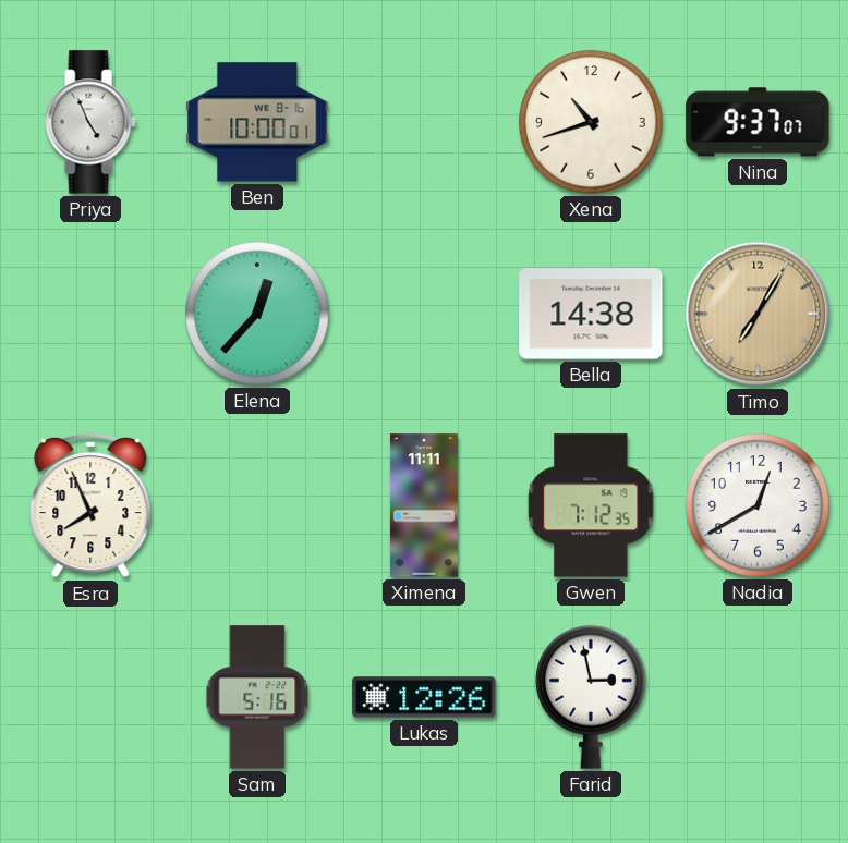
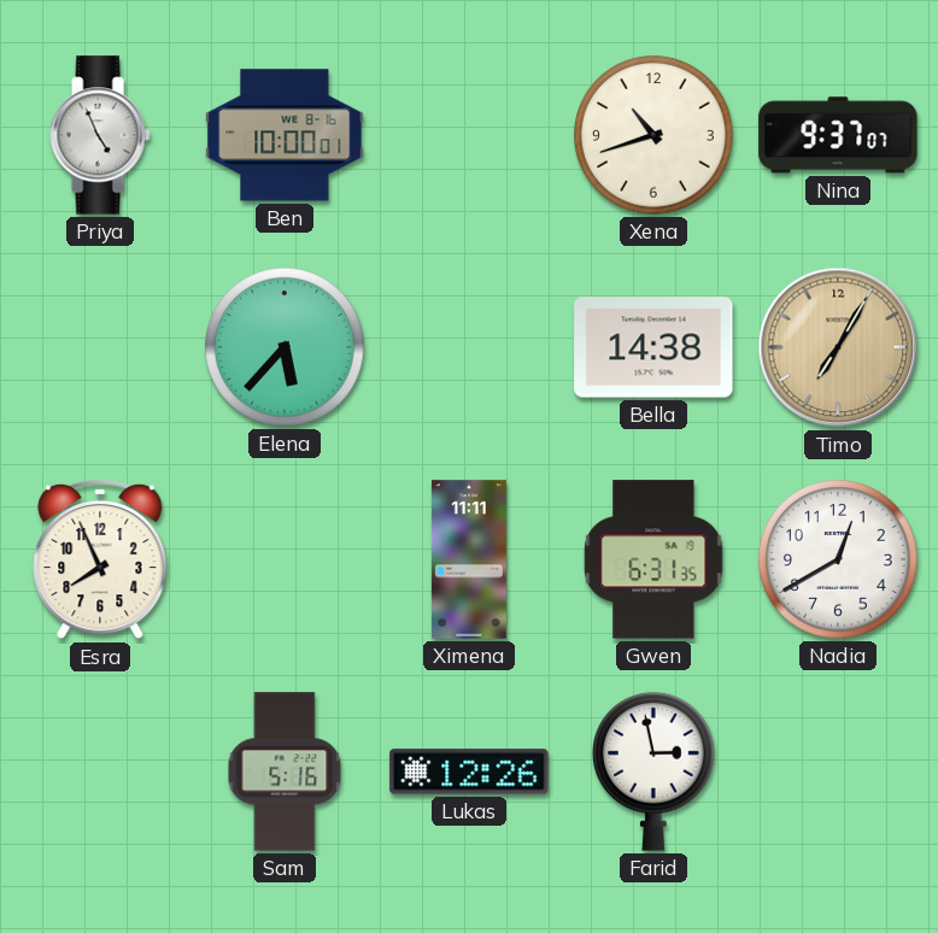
Elena: 12:37 -> 5:37
Gwen: 7:12 -> 6:31
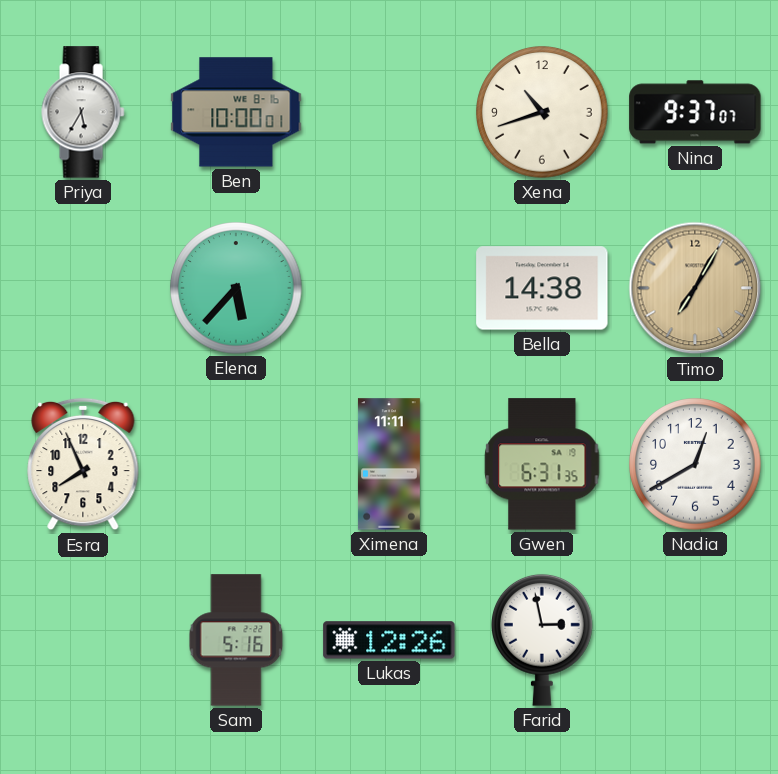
Priya: 4:56 -> 5:35
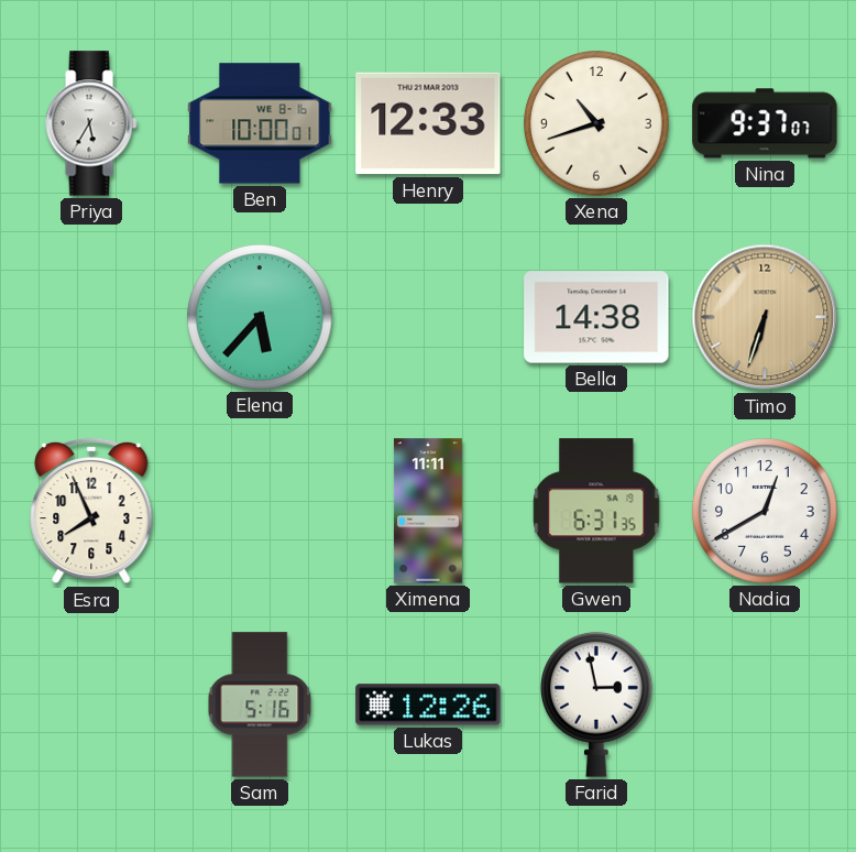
Henry: none -> 12:33
Timo: 7:05 -> 6:33
